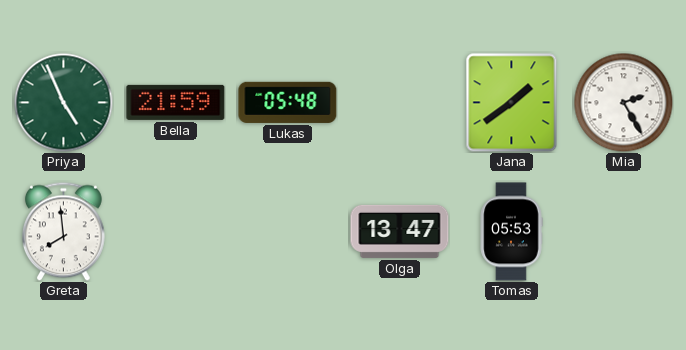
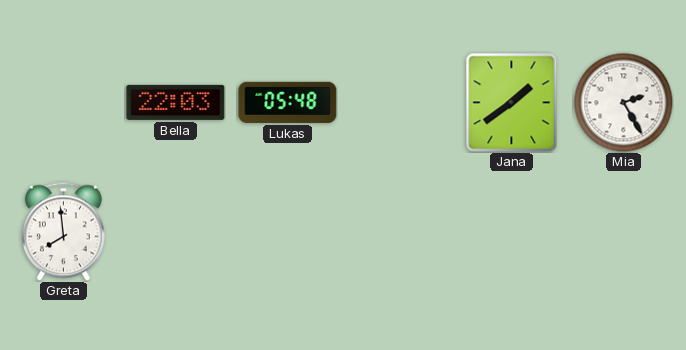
Priya: 4:56 -> none
Bella: 21:59 -> 22:03
Olga: 13:47 -> none
Tomas: 05:53 -> none
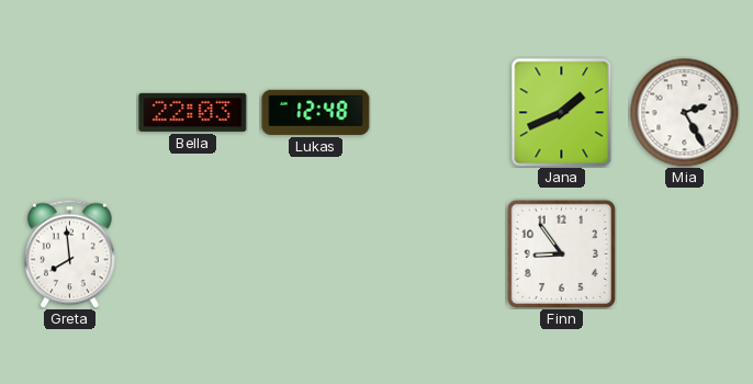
Lukas: 05:48 -> 12:48
Jana: 1:39 -> 1:41
Finn: none -> 8:54
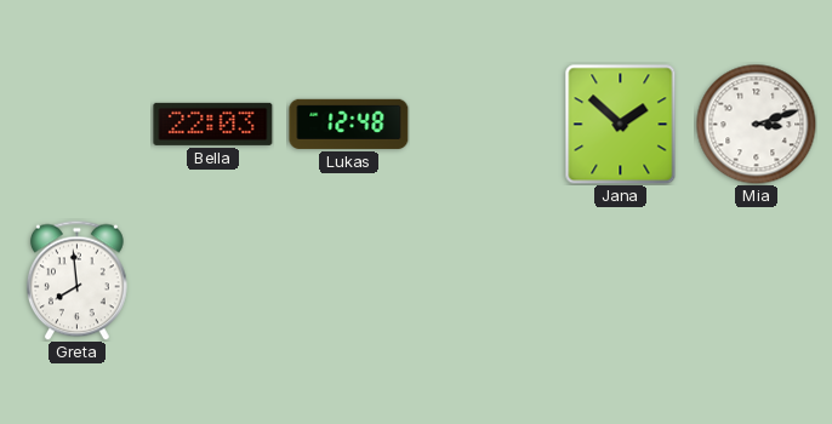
Jana: 1:41 -> 1:52
Mia: 2:25 -> 3:12
Finn: 8:54 -> none
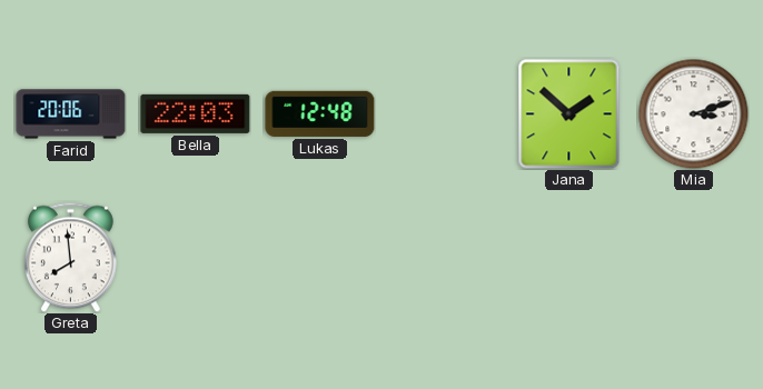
Farid: none -> 20:06
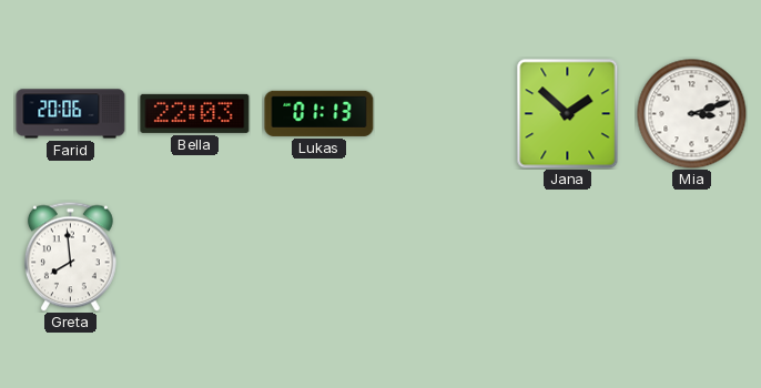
Lukas: 12:48 -> 01:13
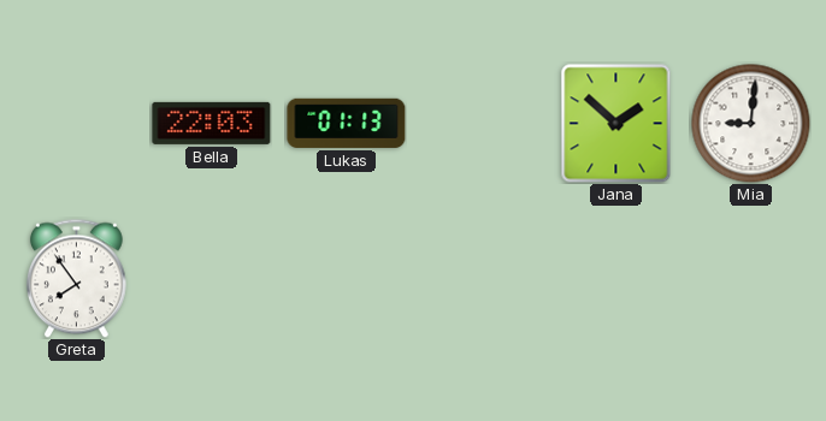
Farid: 20:06 -> none
Mia: 3:12 -> 9:01
Greta: 7:59 -> 7:54
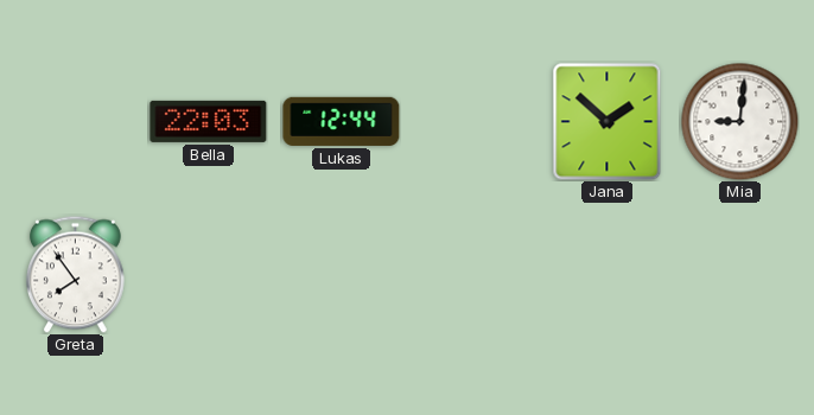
Lukas: 01:13 -> 12:44
